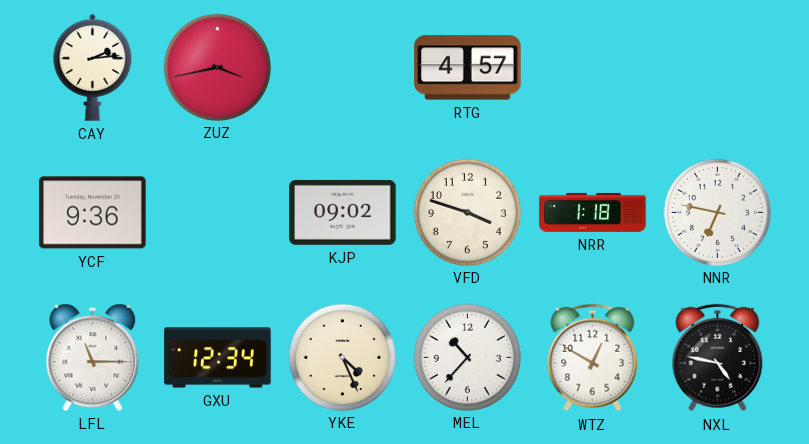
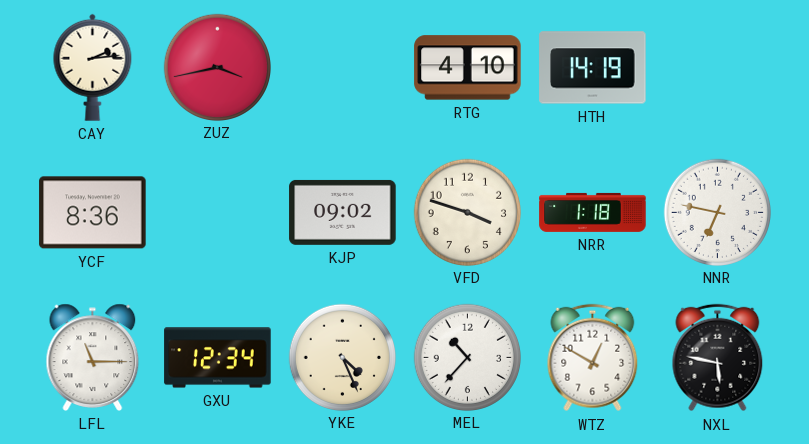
RTG: 4:57 -> 4:10
HTH: none -> 14:19
YCF: 9:36 -> 8:36
NXL: 4:47 -> 5:47
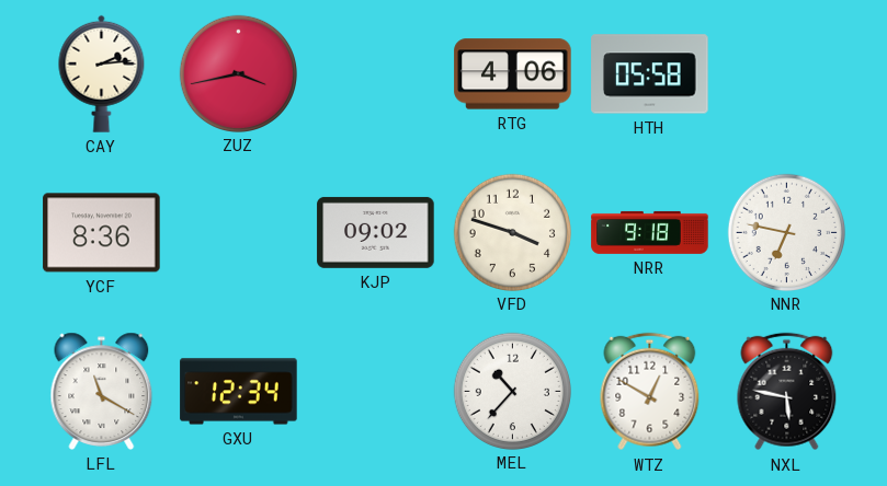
RTG: 4:10 -> 4:06
HTH: 14:19 -> 05:58
NRR: 1:18 -> 9:18
LFL: 11:15 -> 11:20
YKE: 4:26 -> none
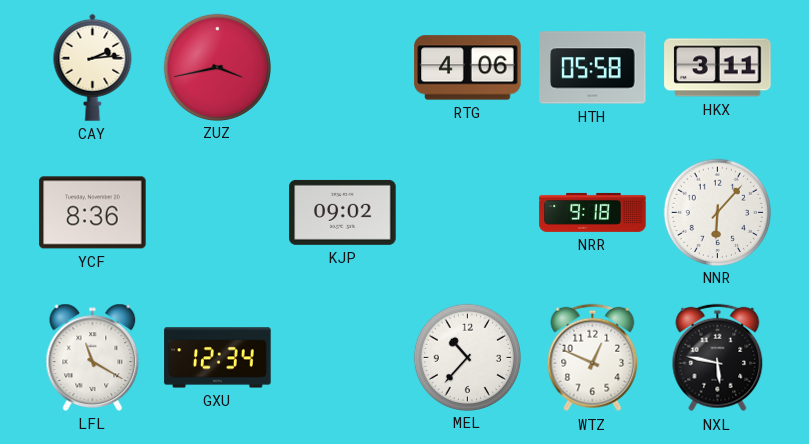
HKX: none -> 3:11
VFD: 3:48 -> none
NNR: 6:47 -> 6:07
WTZ: 12:50 -> 12:49
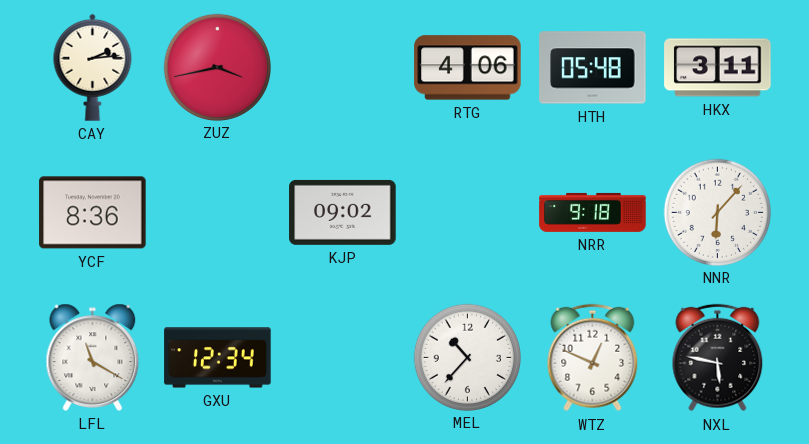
HTH: 05:58 -> 05:48
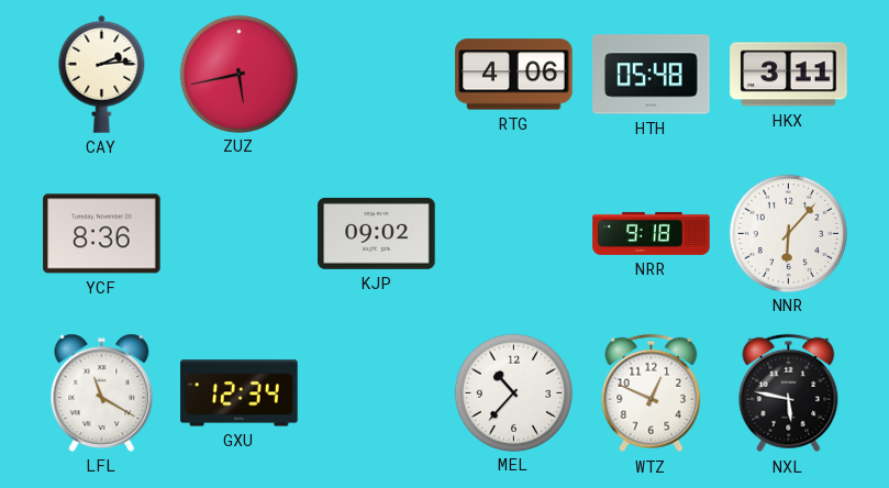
ZUZ: 3:43 -> 5:43
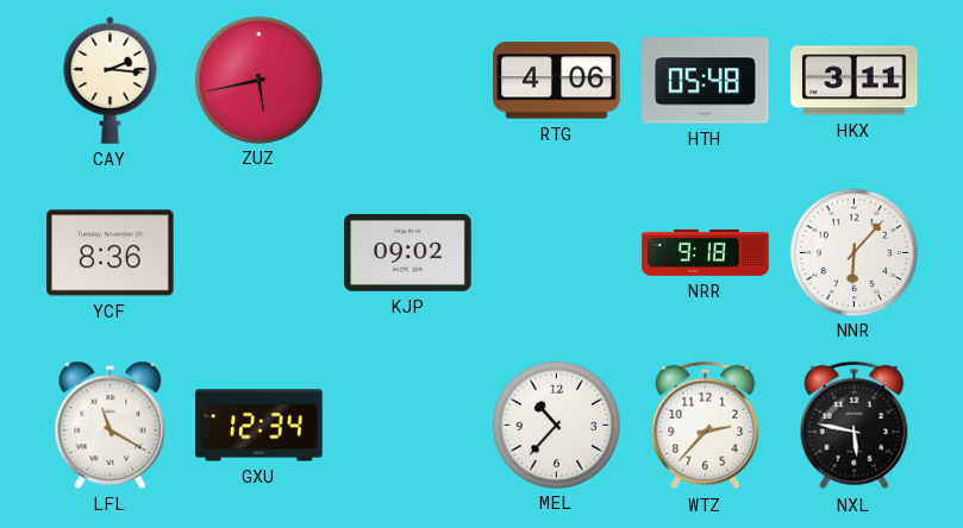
CAY: 2:14 -> 2:16
WTZ: 12:49 -> 2:37
